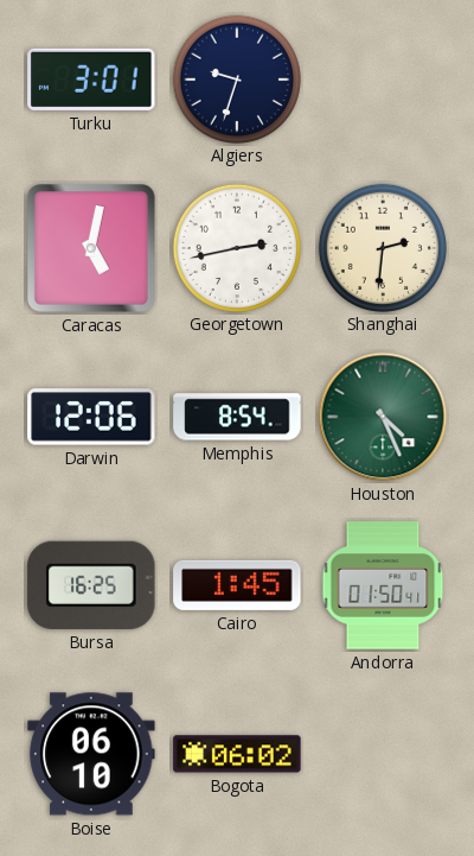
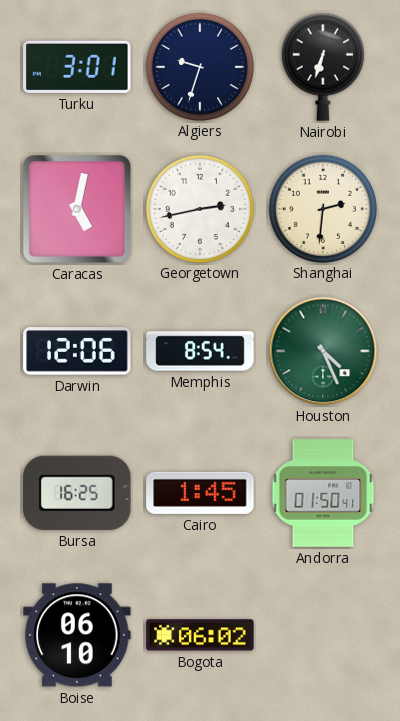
Nairobi: none -> 6:33
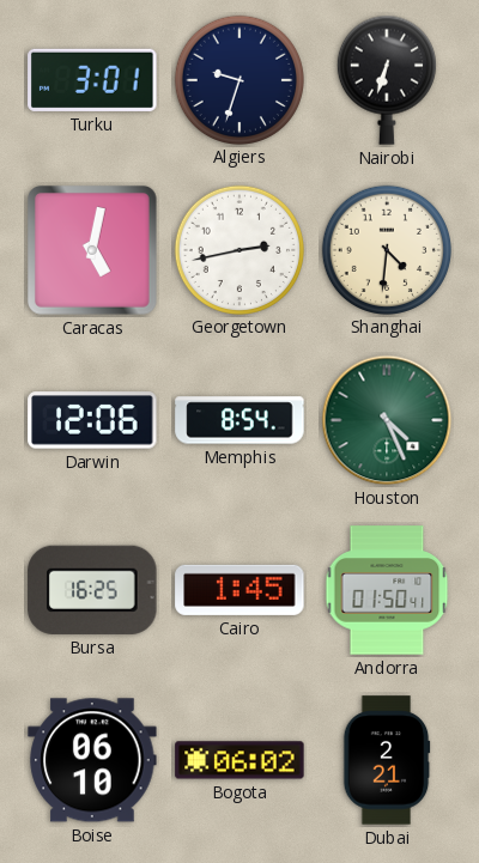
Shanghai: 2:31 -> 4:31
Dubai: none -> 2:21
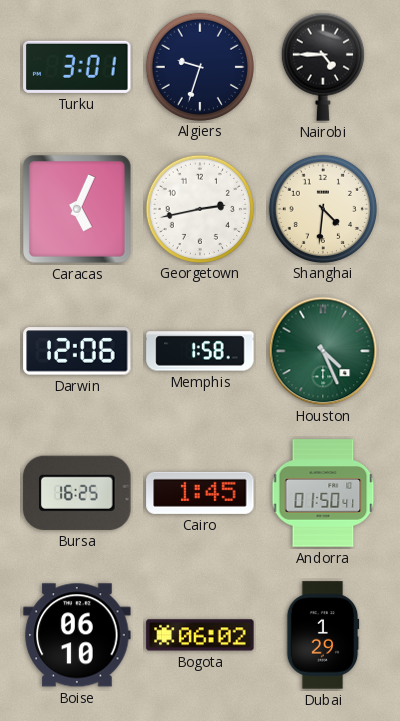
Nairobi: 6:33 -> 4:45
Caracas: 5:02 -> 5:04
Memphis: 8:54 -> 1:58
Dubai: 2:21 -> 1:29
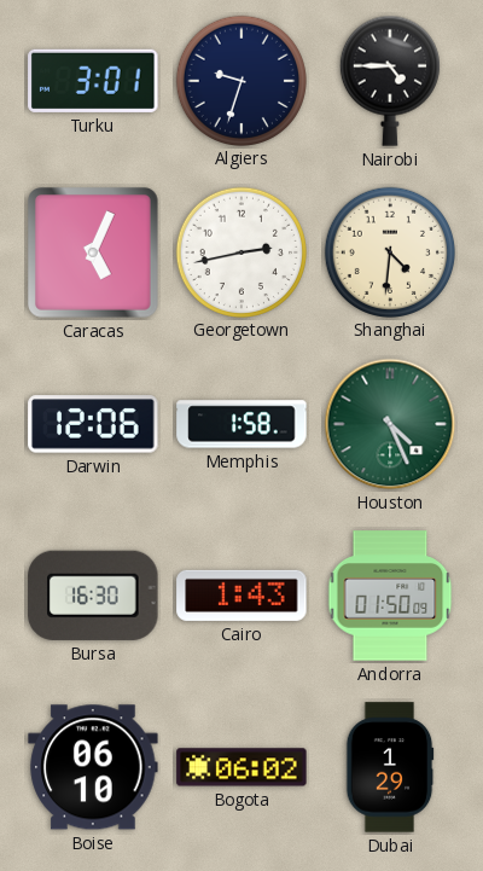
Bursa: 16:25 -> 16:30
Cairo: 1:45 -> 1:43
Andorra: 01:50:41 -> 01:50:09
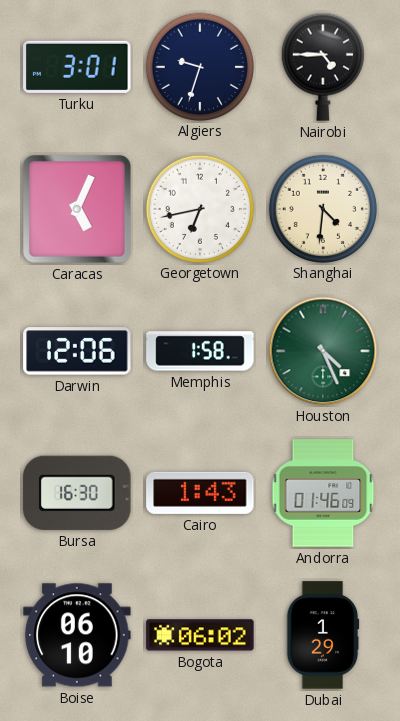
Georgetown: 2:43 -> 6:43
Andorra: 01:50 -> 01:46
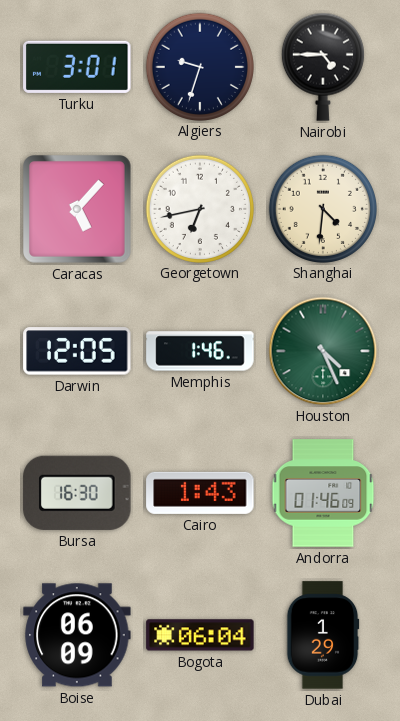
Caracas: 5:04 -> 5:07
Darwin: 12:06 -> 12:05
Memphis: 1:58 -> 1:46
Boise: 06:10 -> 06:09
Bogota: 06:02 -> 06:04
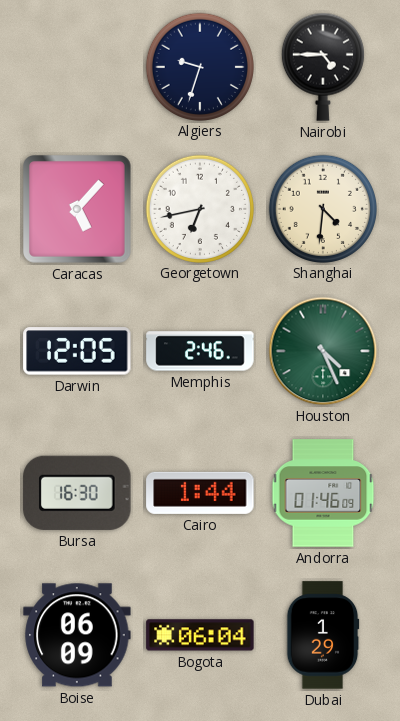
Turku: 3:01 -> none
Memphis: 1:46 -> 2:46
Cairo: 1:43 -> 1:44
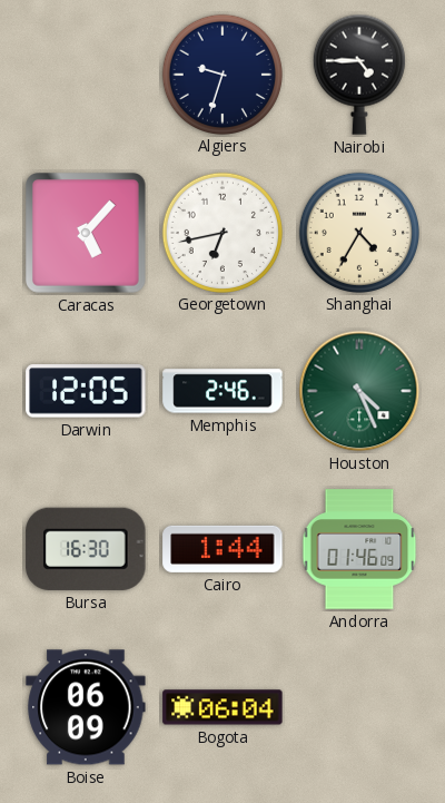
Shanghai: 4:31 -> 4:35
Dubai: 1:29 -> none
